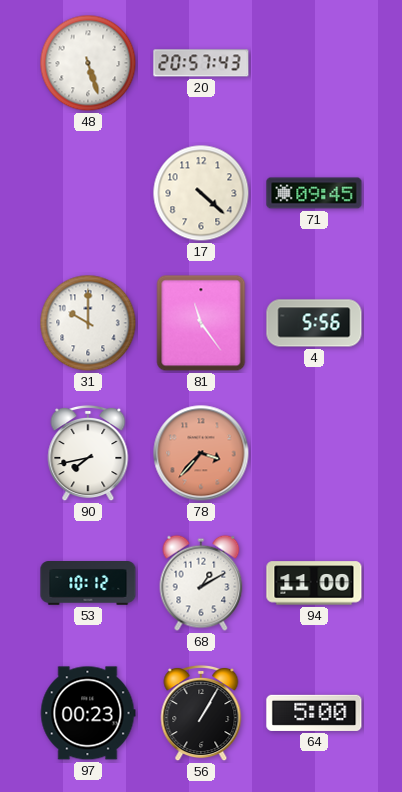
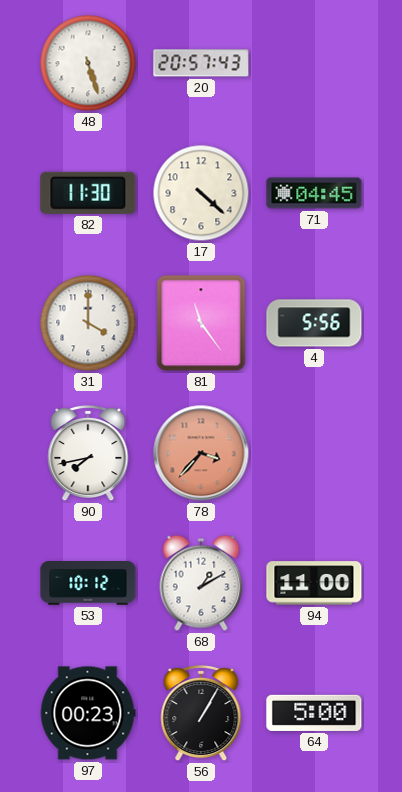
82: none -> 11:30
71: 09:45 -> 04:45
31: 10:00 -> 4:00
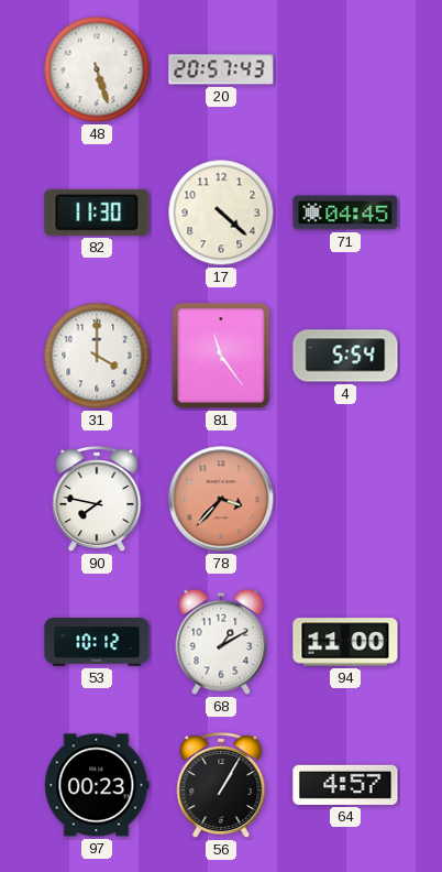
4: 5:56 -> 5:54
90: 7:43 -> 7:47
64: 5:00 -> 4:57
